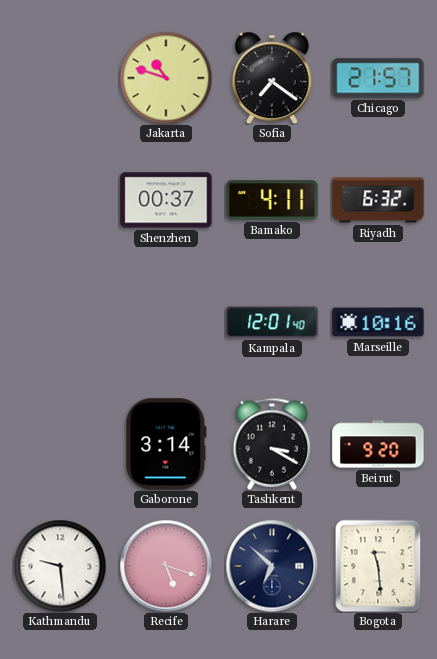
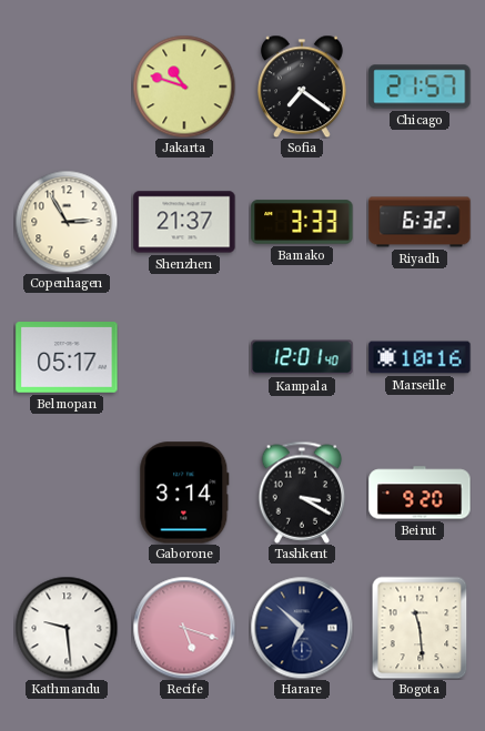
Copenhagen: none -> 2:55
Shenzhen: 00:37 -> 21:37
Bamako: 4:11 -> 3:33
Belmopan: none -> 05:17
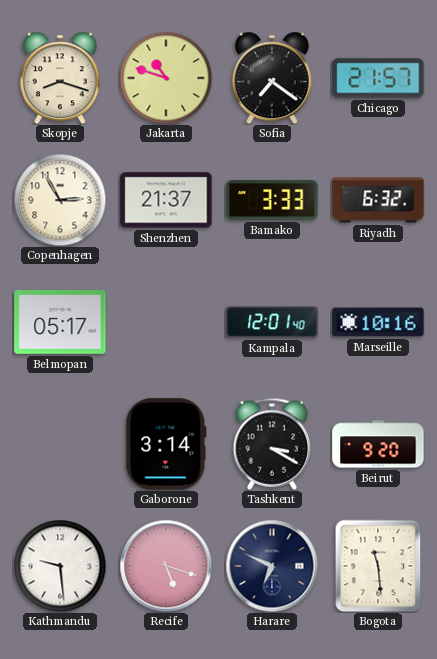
Skopje: none -> 8:18
Harare: 6:52 -> 6:49
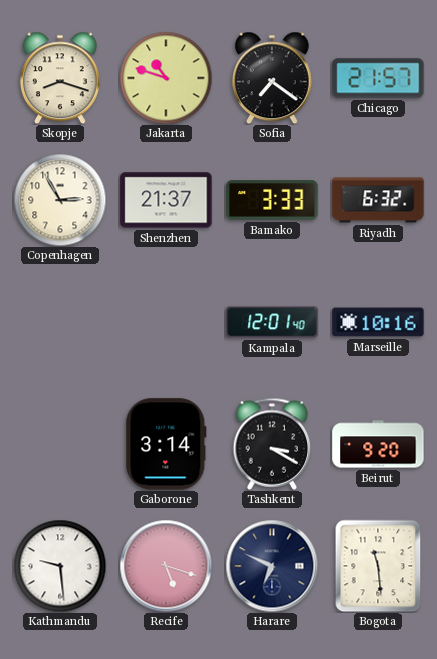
Belmopan: 05:17 -> none
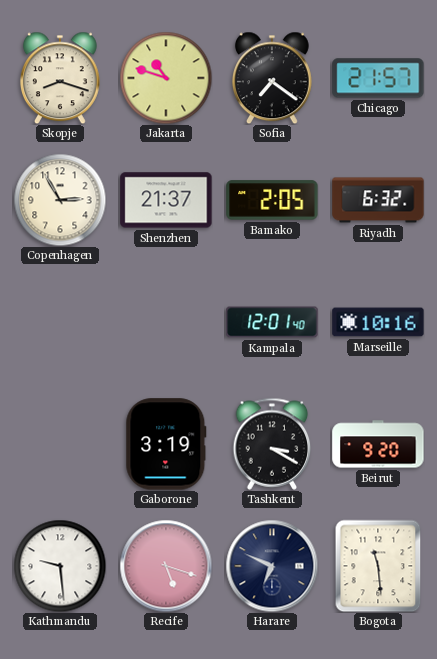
Bamako: 3:33 -> 2:05
Gaborone: 3:14 -> 3:19
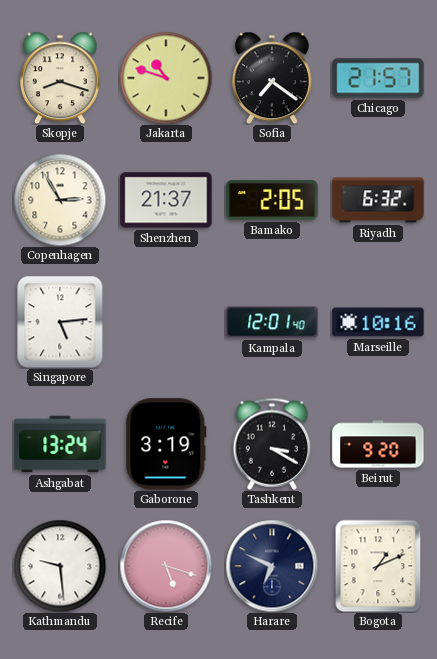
Singapore: none -> 5:14
Ashgabat: none -> 13:24
Bogota: 11:29 -> 1:11
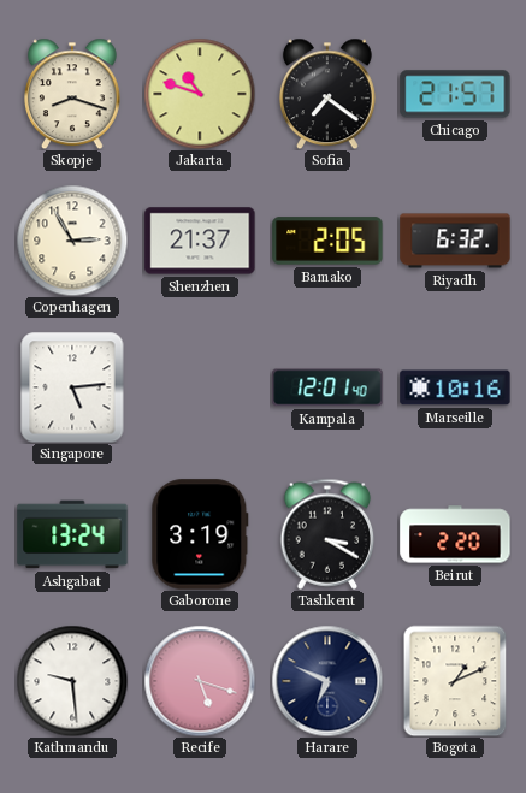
Beirut: 9:20 -> 2:20
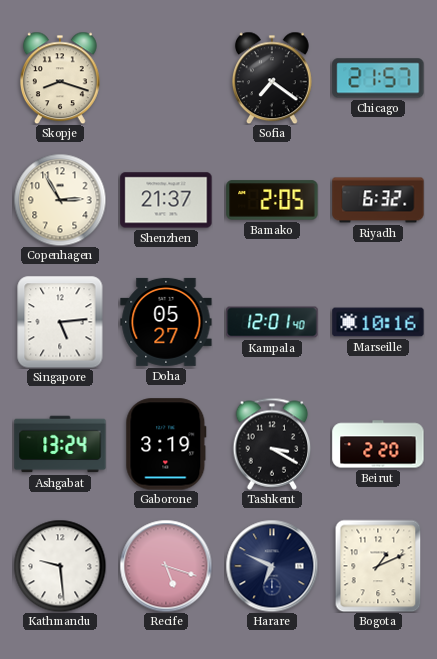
Jakarta: 10:48 -> none
Doha: none -> 05:27
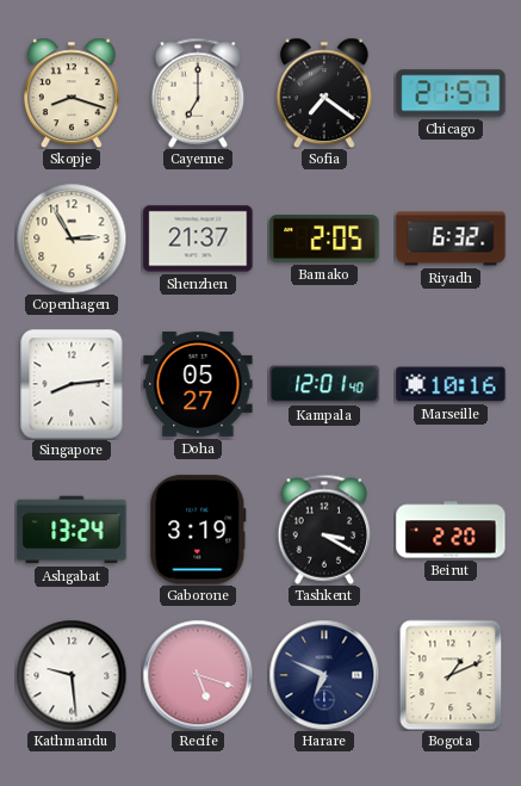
Cayenne: none -> 7:00
Singapore: 5:14 -> 8:14
